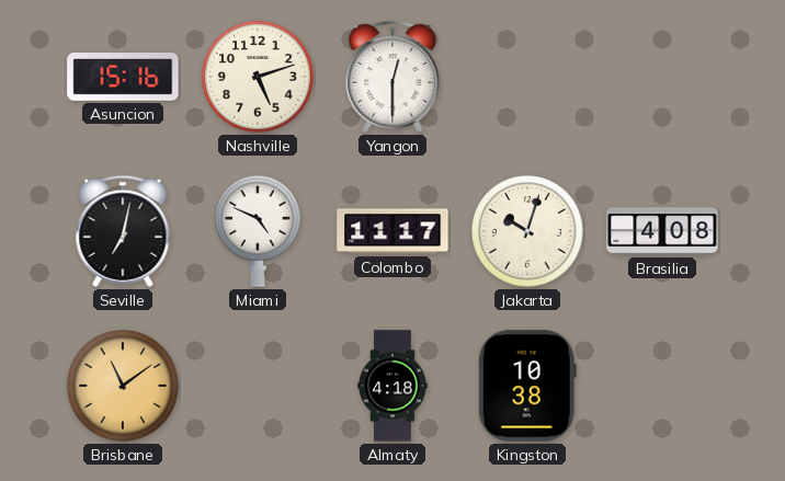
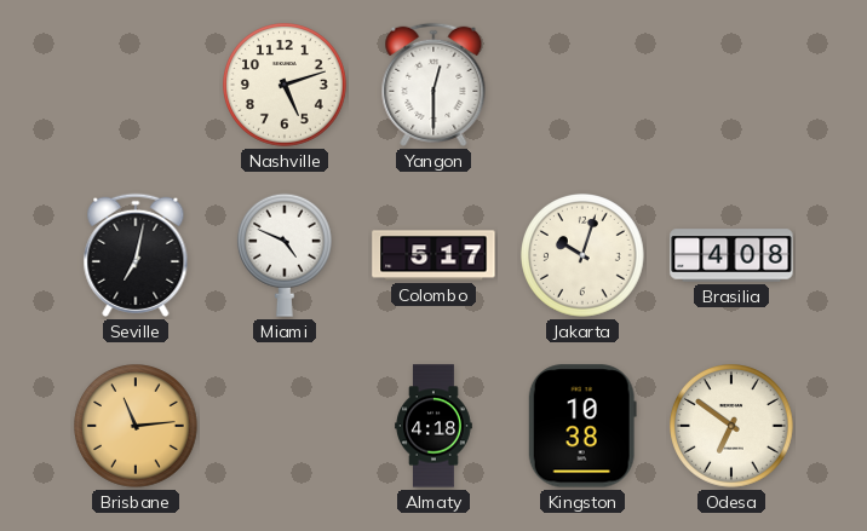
Asuncion: 15:16 -> none
Colombo: 11:17 -> 5:17
Brisbane: 11:09 -> 11:14
Odesa: none -> 6:51
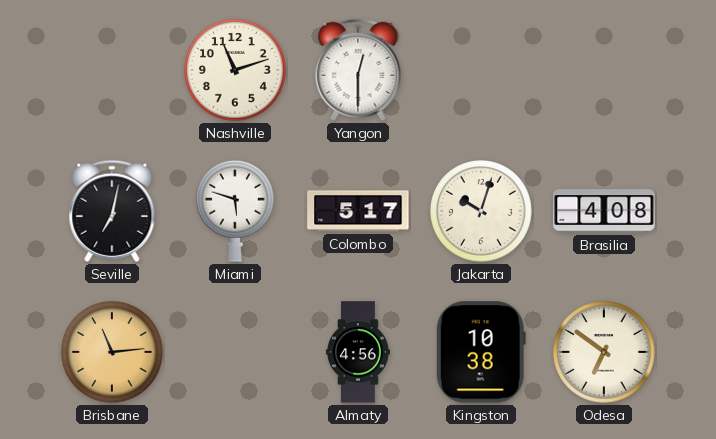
Nashville: 5:12 -> 11:12
Miami: 4:49 -> 5:48
Almaty: 4:18 -> 4:56
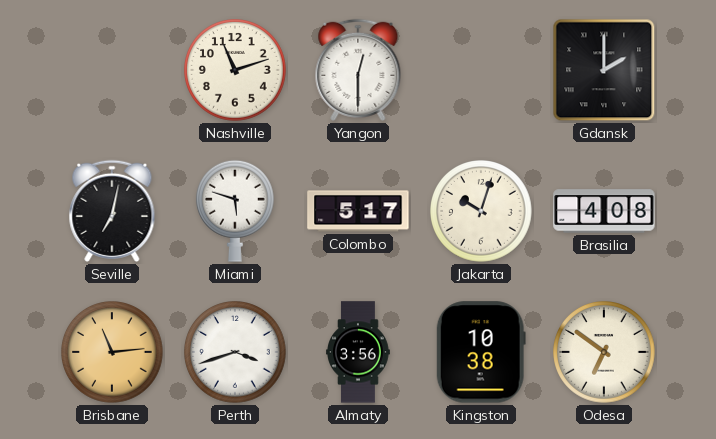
Gdansk: none -> 2:00
Perth: none -> 3:42
Almaty: 4:56 -> 3:56
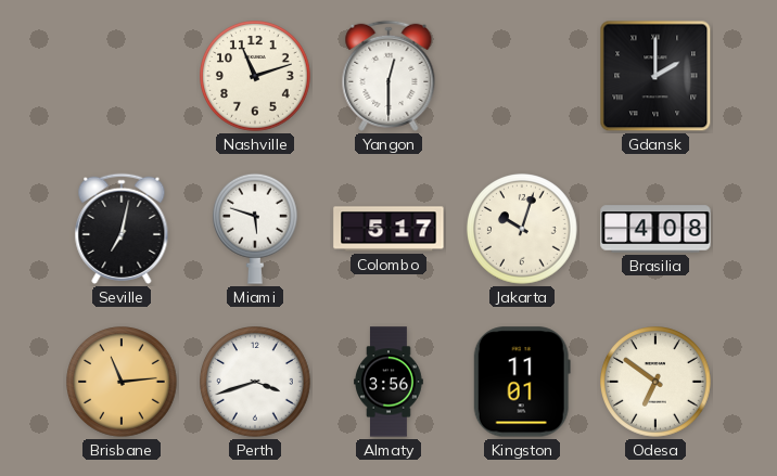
Kingston: 10:38 -> 11:01
